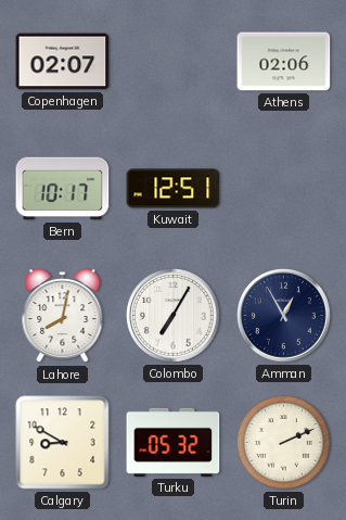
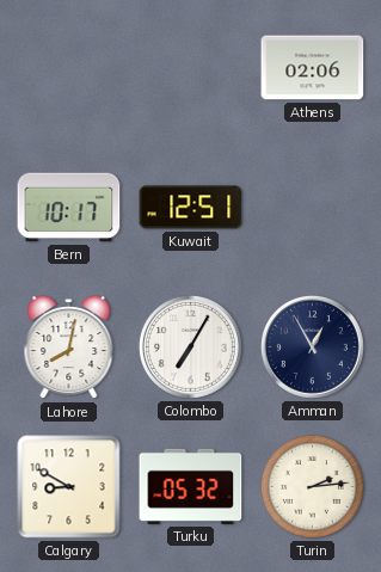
Copenhagen: 02:07 -> none
Turin: 2:11 -> 2:14
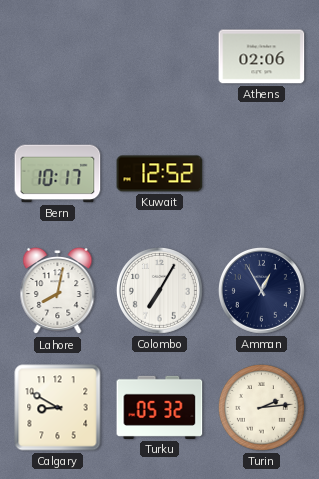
Kuwait: 12:51 -> 12:52
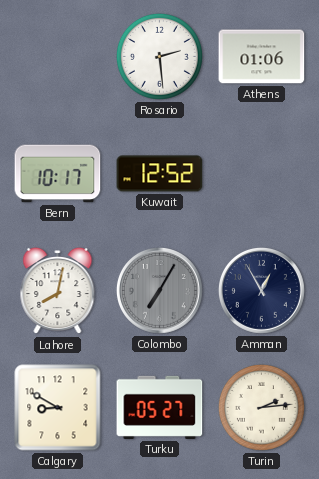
Rosario: none -> 2:29
Athens: 02:06 -> 01:06
Colombo dial: white -> grey
Turku: 05:32 -> 05:27
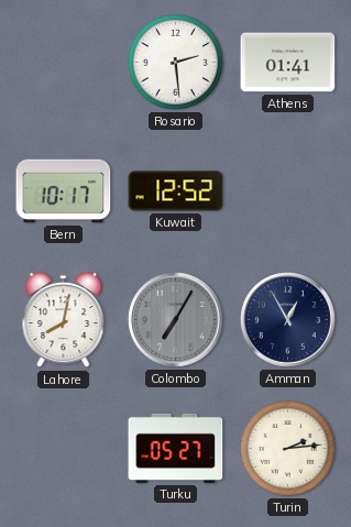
Athens: 01:06 -> 01:41
Calgary: 8:50 -> none
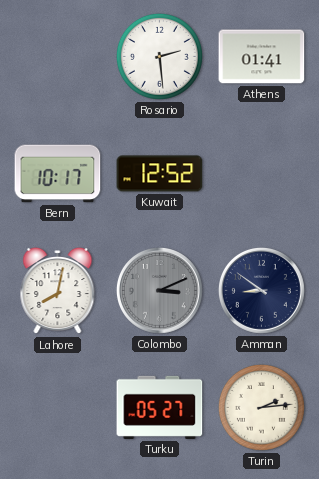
Colombo: 7:05 -> 3:11
Amman: 12:55 -> 8:51
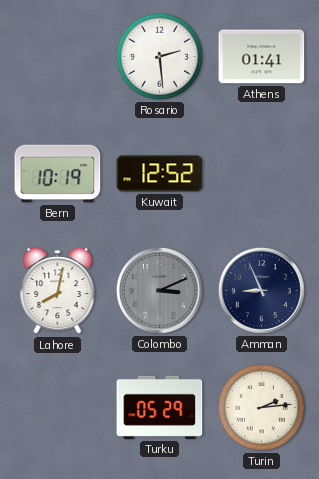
Bern: 10:17 -> 10:19
Amman: 8:51 -> 8:56
Turku: 05:27 -> 05:29
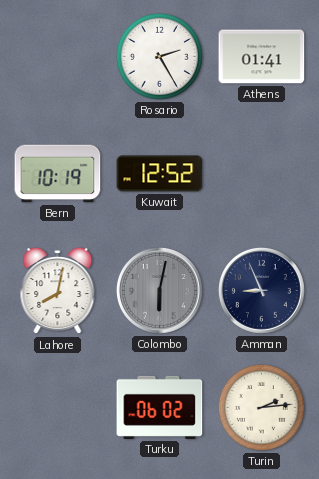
Rosario: 2:29 -> 2:25
Colombo: 3:11 -> 6:02
Turku: 05:29 -> 06:02
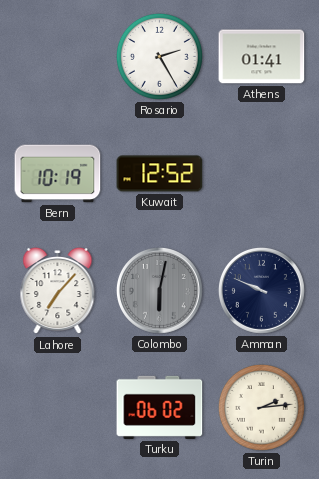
Lahore: 8:02 -> 7:07
Amman: 8:56 -> 9:49
